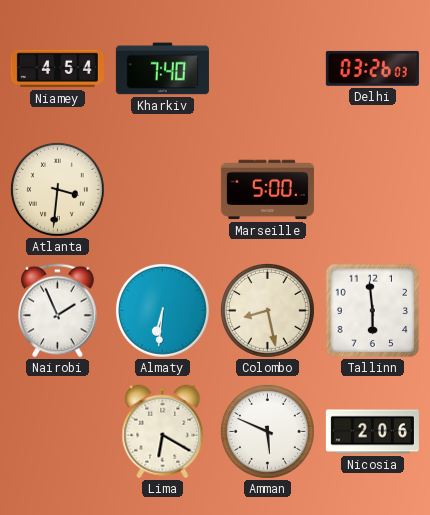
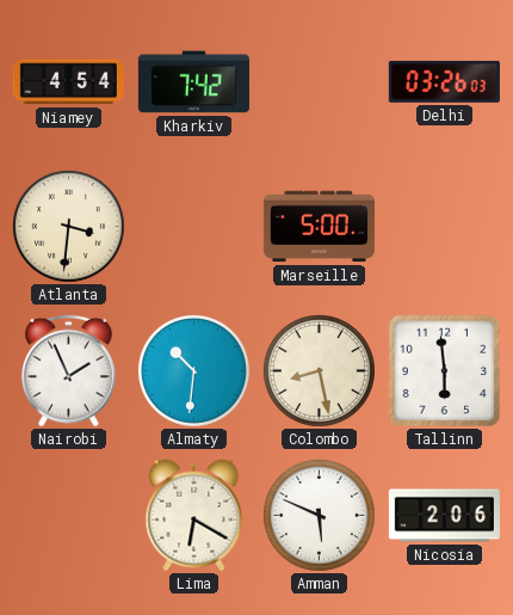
Kharkiv: 7:40 -> 7:42
Almaty: 6:31 -> 10:31
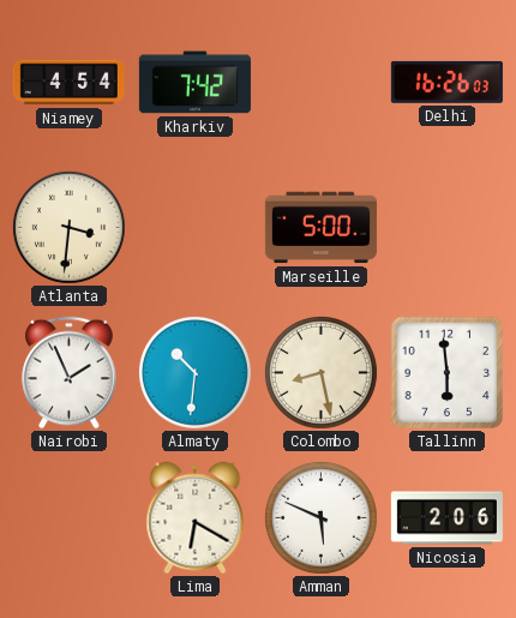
Delhi: 03:26 -> 16:26
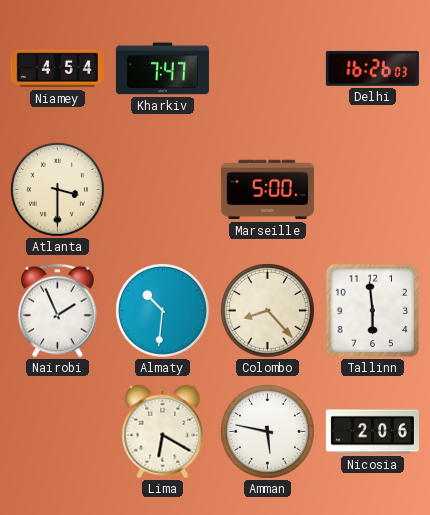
Kharkiv: 7:42 -> 7:47
Atlanta: 3:31 -> 3:30
Colombo: 8:28 -> 8:23
Amman: 5:49 -> 5:47
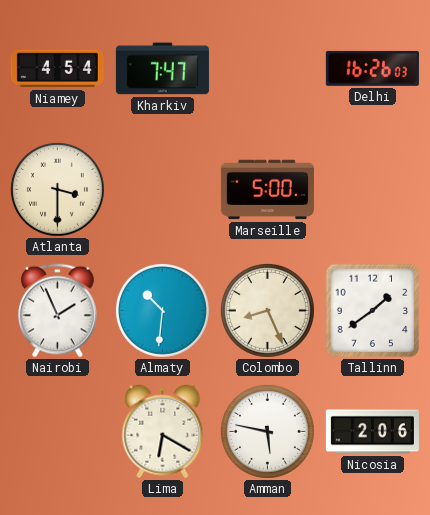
Colombo: 8:23 -> 8:26
Tallinn: 5:59 -> 1:39
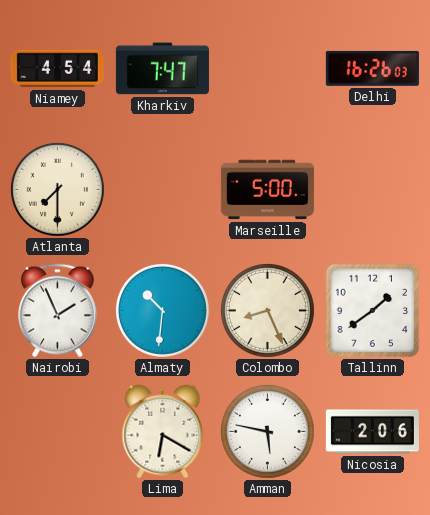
Atlanta: 3:30 -> 7:30
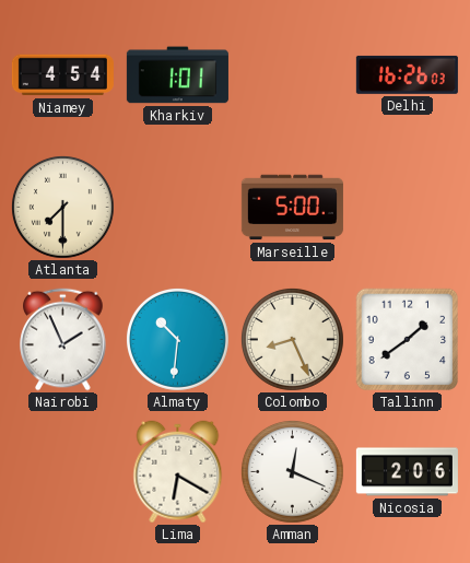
Kharkiv: 7:47 -> 1:01
Amman: 5:47 -> 12:19
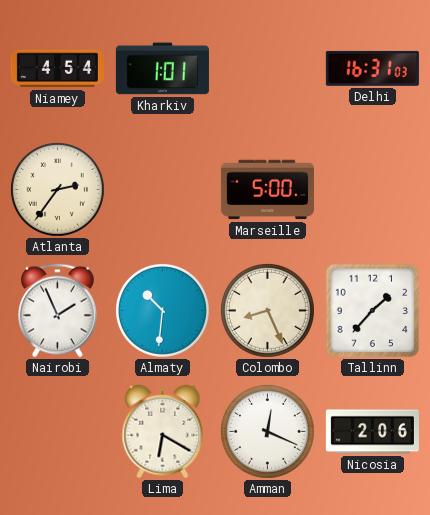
Delhi: 16:26 -> 16:31
Atlanta: 7:30 -> 2:36
Tallinn: 1:39 -> 1:37
